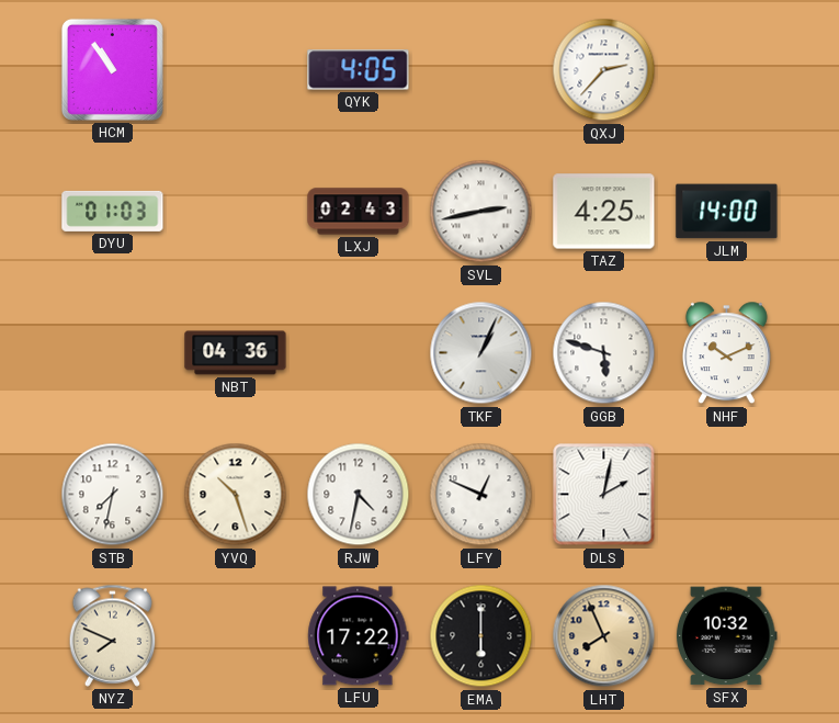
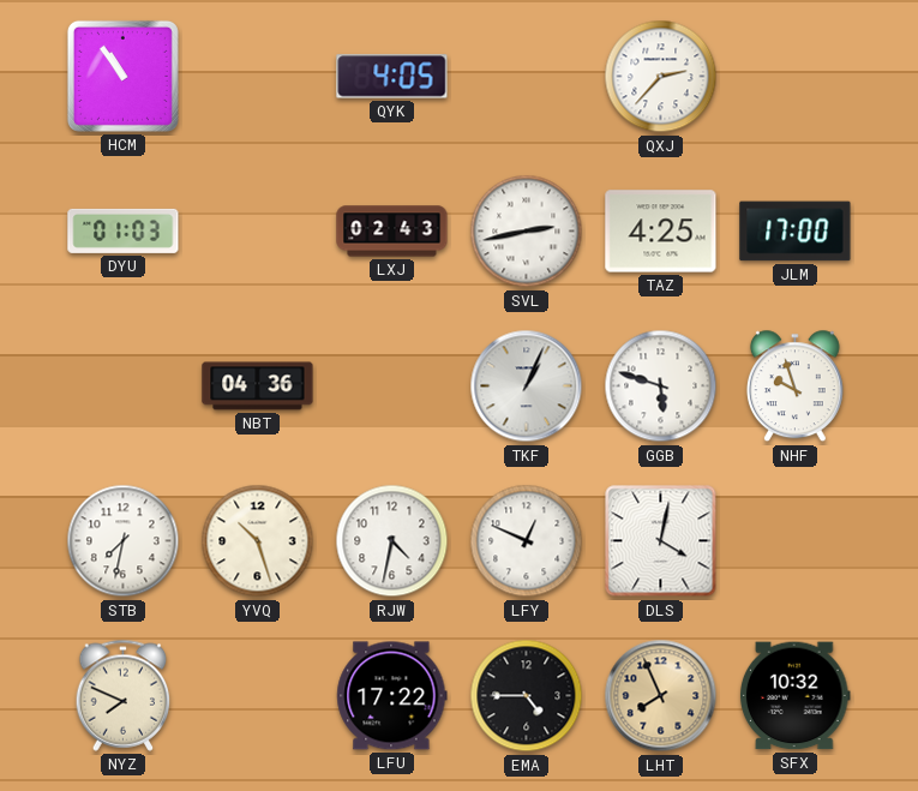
JLM: 14:00 -> 17:00
NHF: 10:11 -> 9:57
DLS: 2:02 -> 4:02
EMA: 6:00 -> 4:45
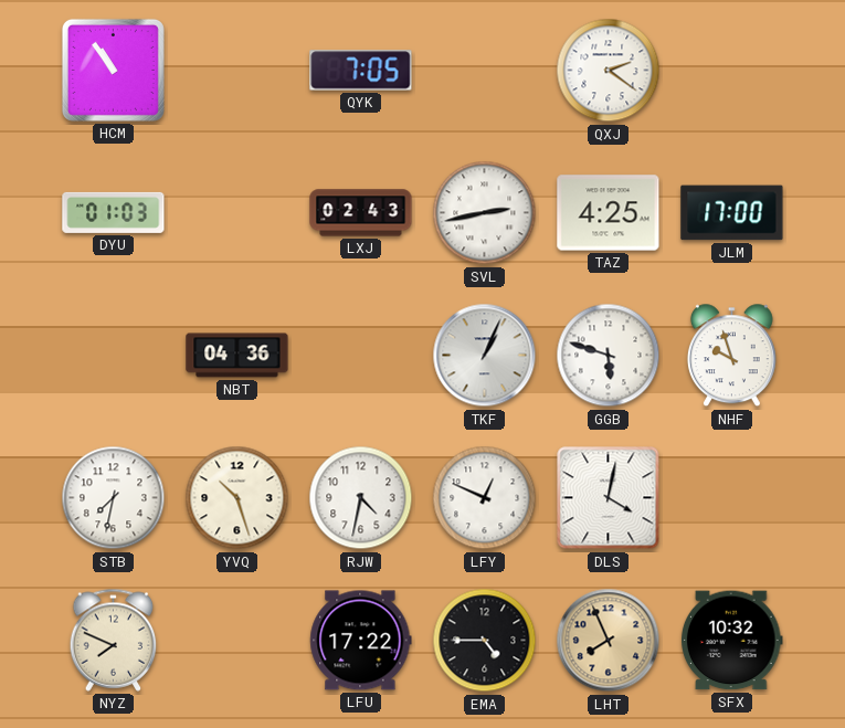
QYK: 4:05 -> 7:05
QXJ: 2:37 -> 2:21
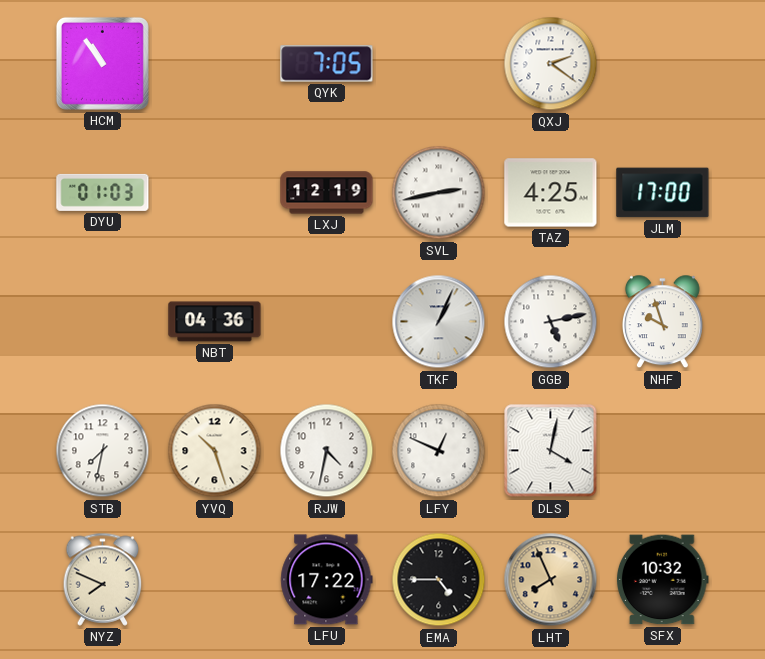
LXJ: 02:43 -> 12:19
GGB: 5:48 -> 5:13
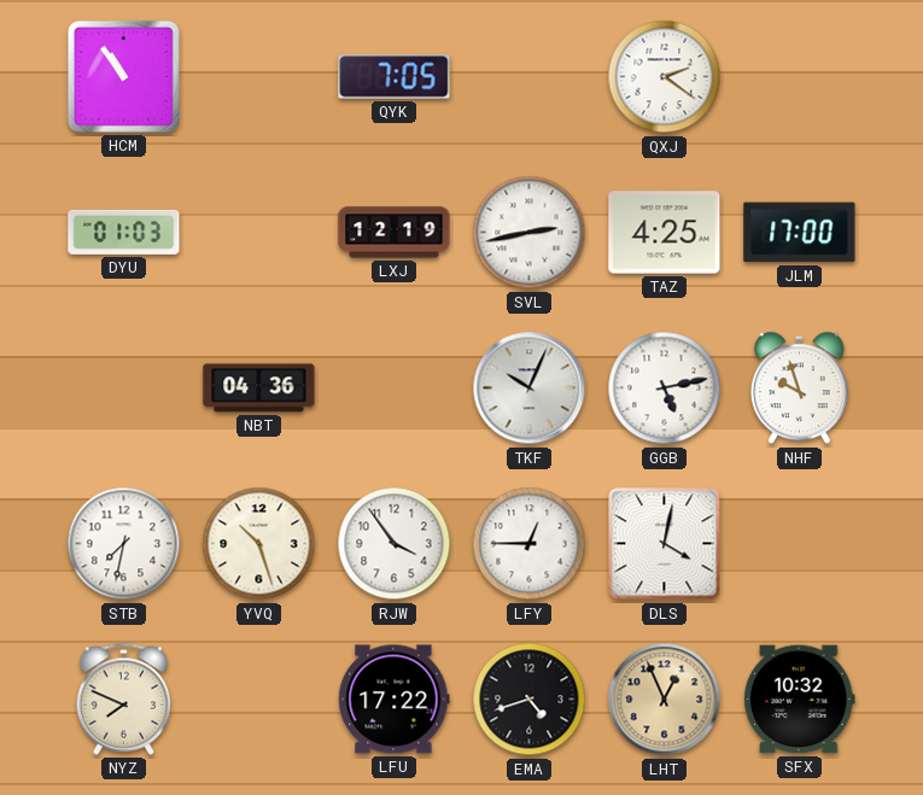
TKF: 1:04 -> 10:04
RJW: 4:32 -> 3:54
LFY: 12:49 -> 12:45
EMA: 4:45 -> 4:42
LHT: 7:56 -> 12:56
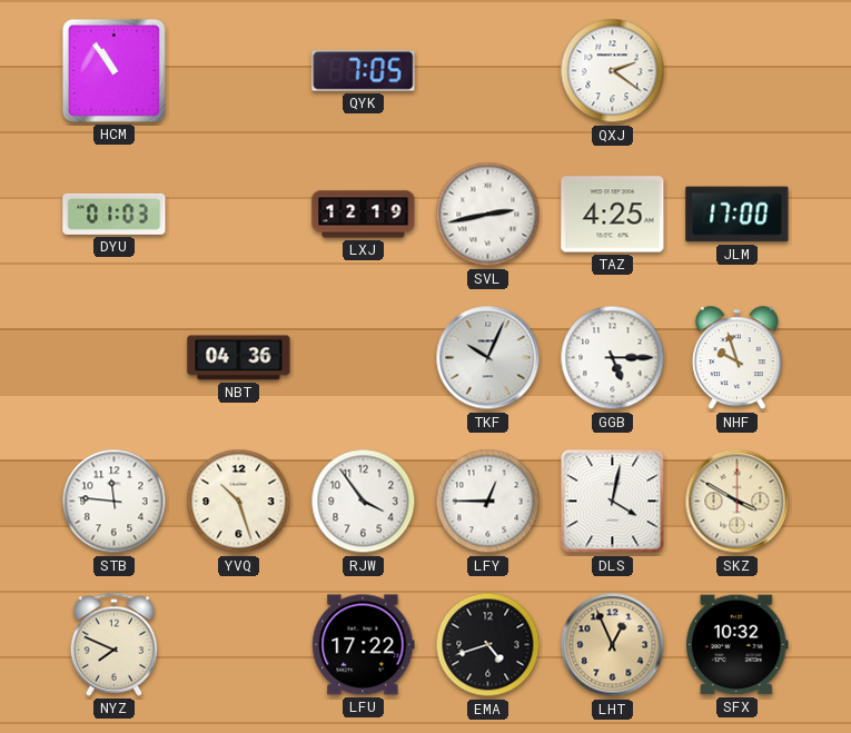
GGB: 5:13 -> 5:15
STB: 7:32 -> 11:46
SKZ: none -> 3:50
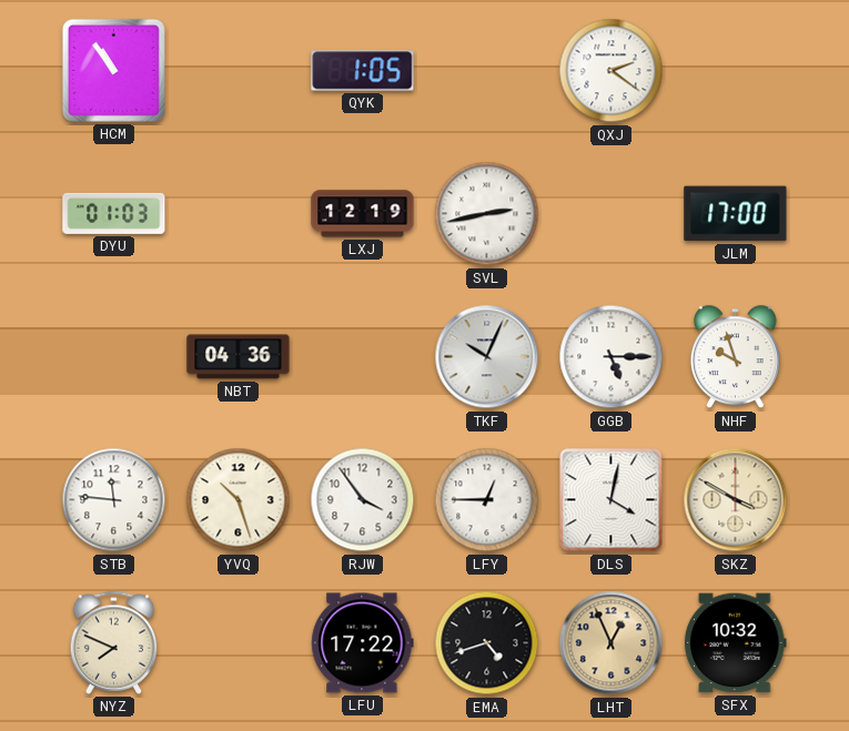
QYK: 7:05 -> 1:05
TAZ: 4:25 -> none
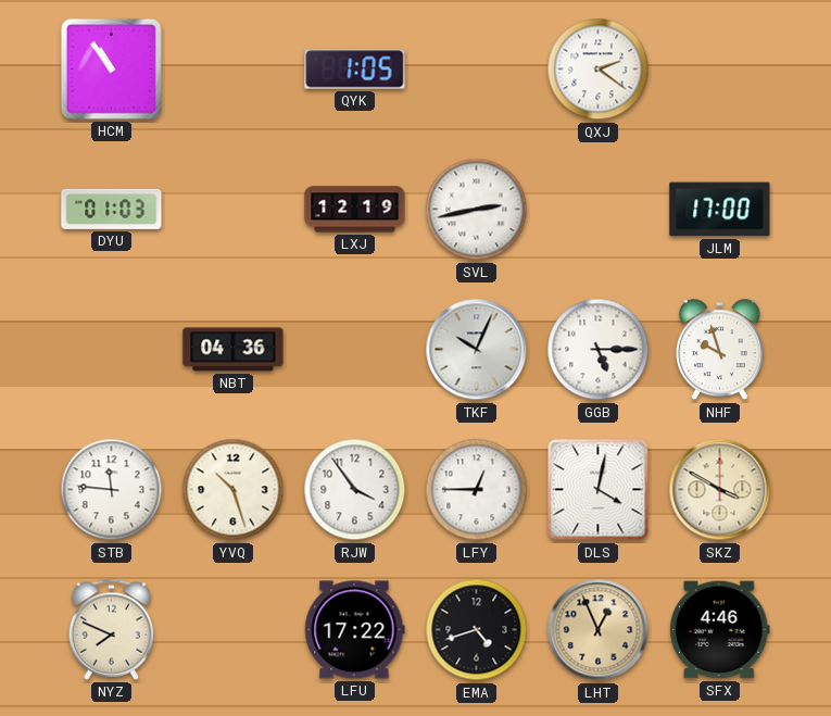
SFX: 10:32 -> 4:46
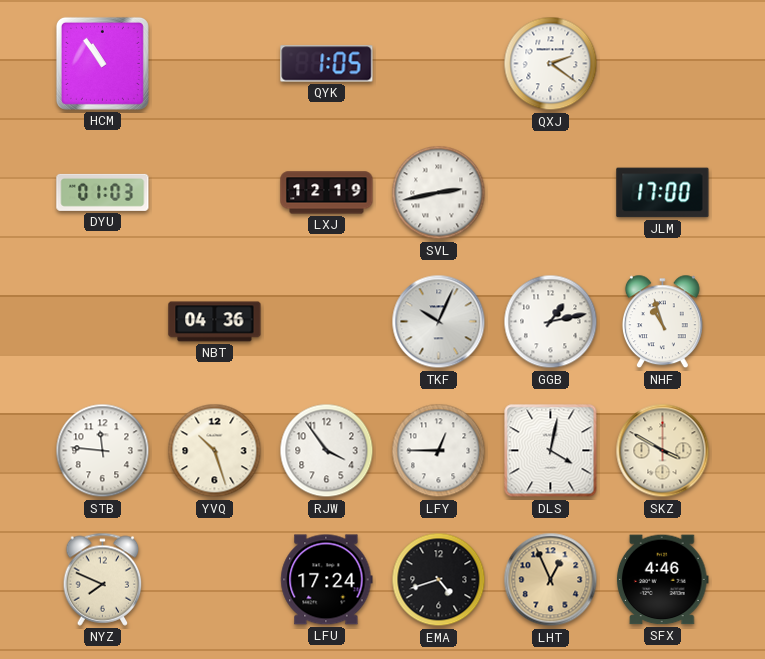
GGB: 5:15 -> 1:13
NHF: 9:57 -> 10:57
LFU: 17:22 -> 17:24
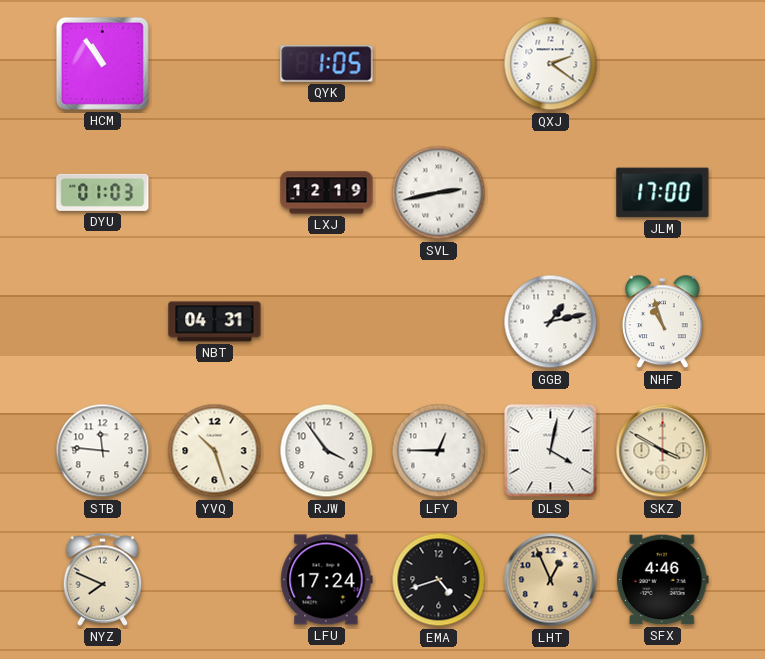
NBT: 04:36 -> 04:31
TKF: 10:04 -> none
